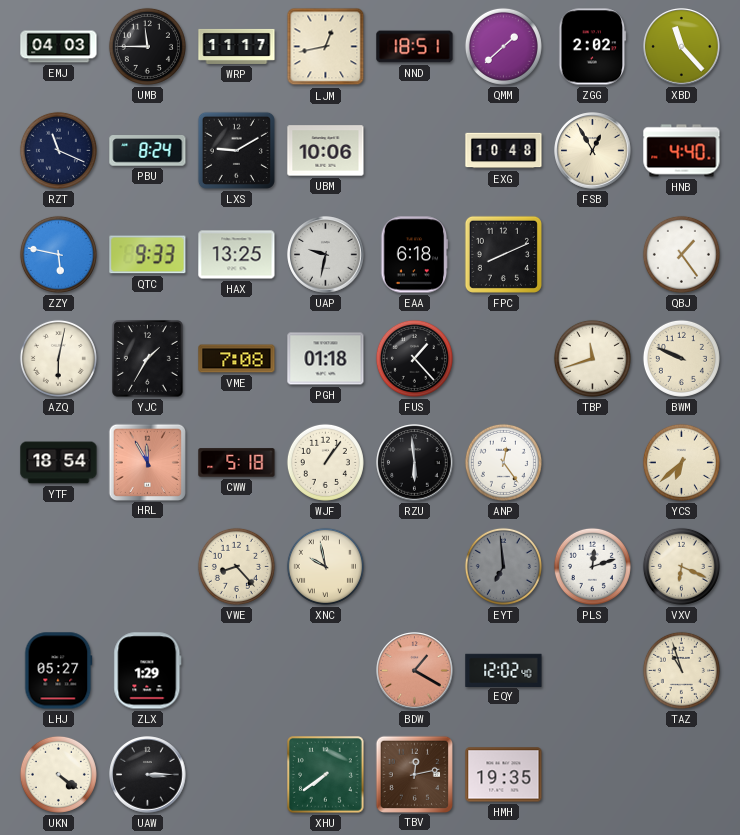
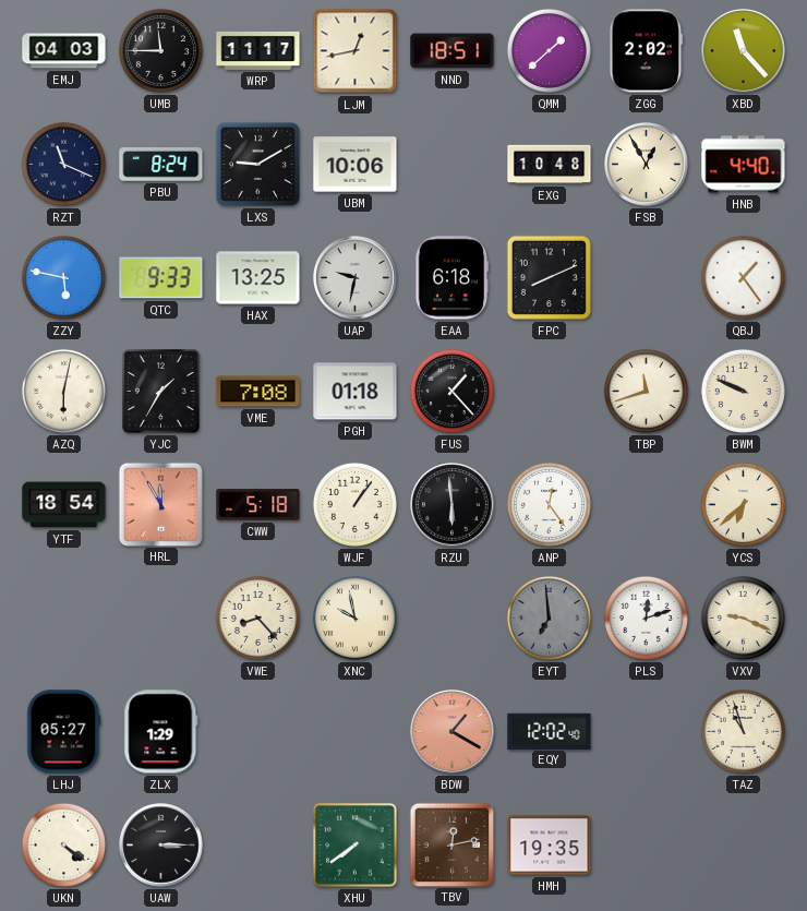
VXV: 6:19 -> 9:19
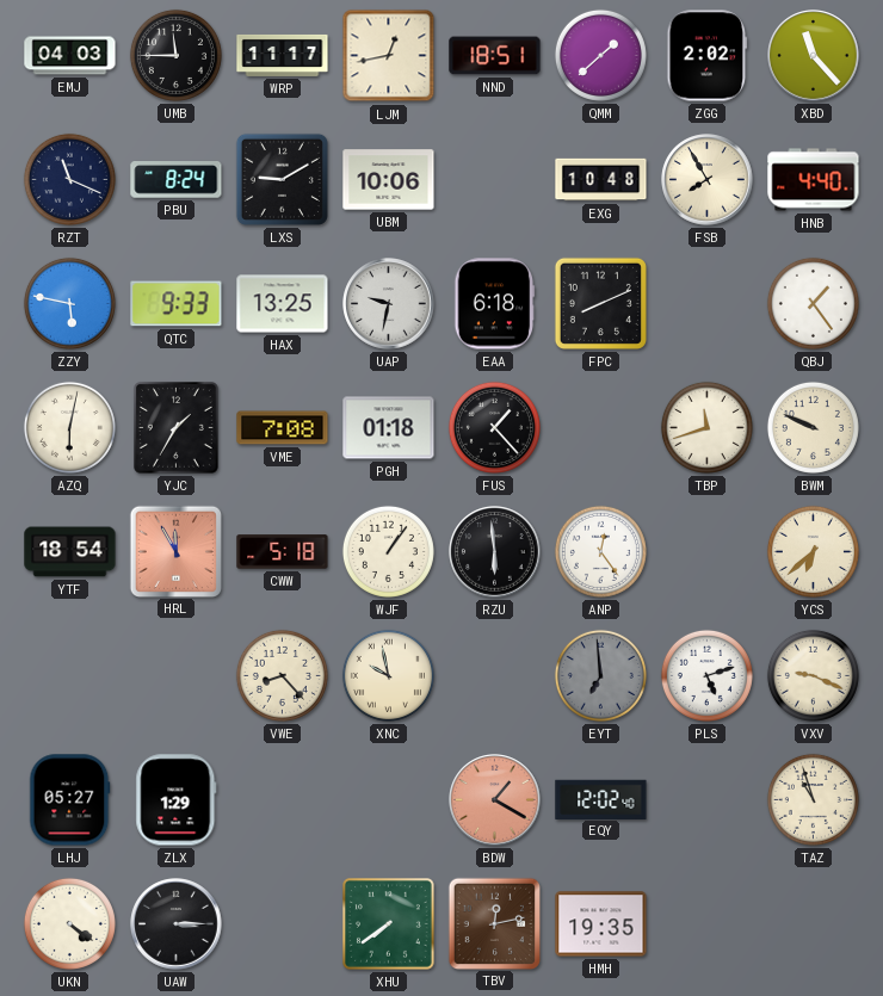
FSB: 12:55 -> 7:55
PLS: 12:12 -> 5:12
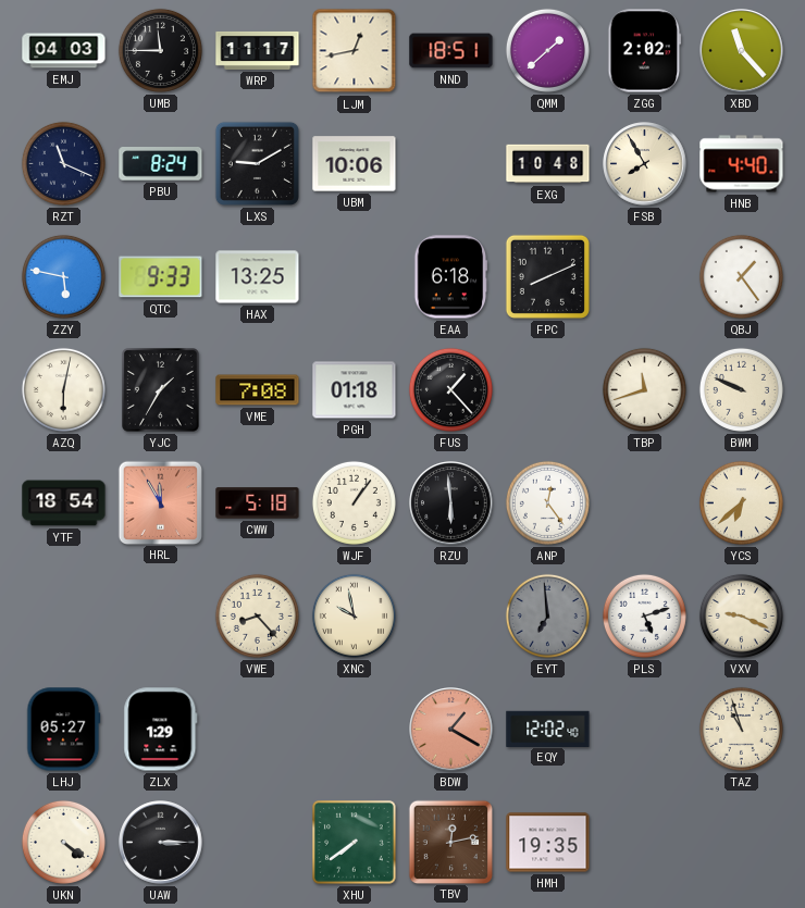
UAP: 9:32 -> none
